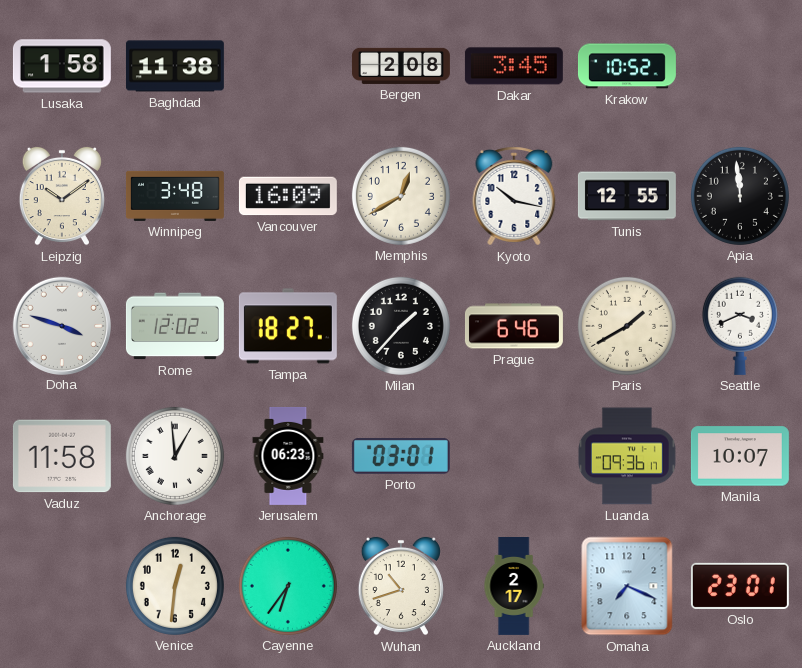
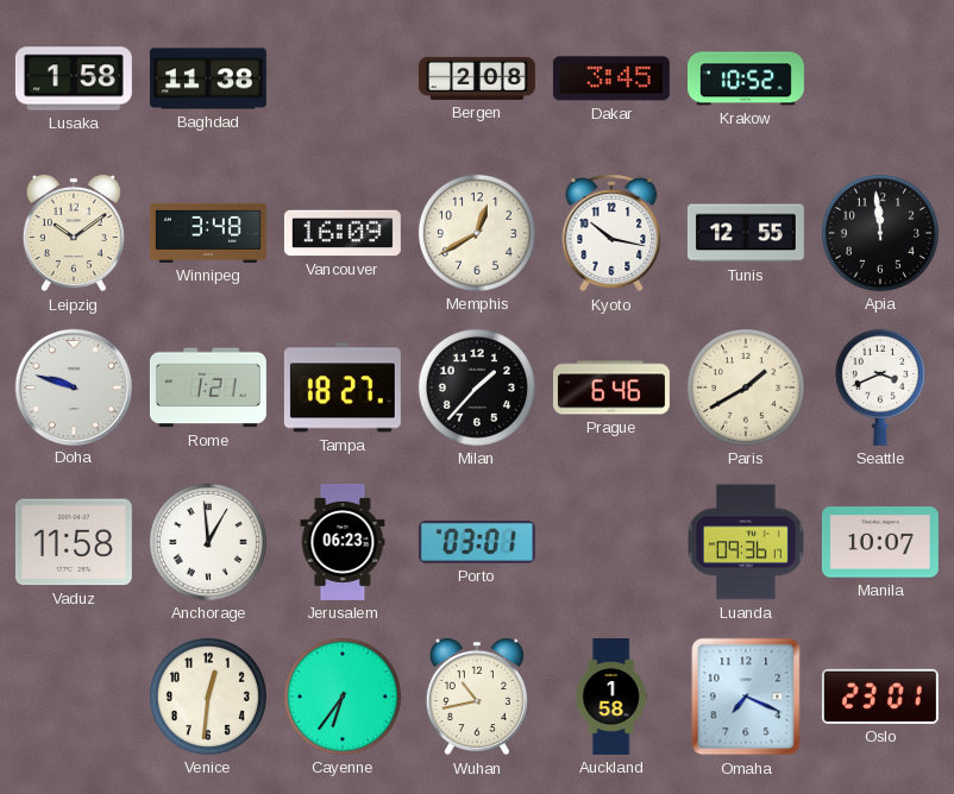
Doha: 3:48 -> 9:48
Rome: 12:02 -> 1:21
Wuhan: 10:42 -> 10:43
Auckland: 2:17 -> 1:58
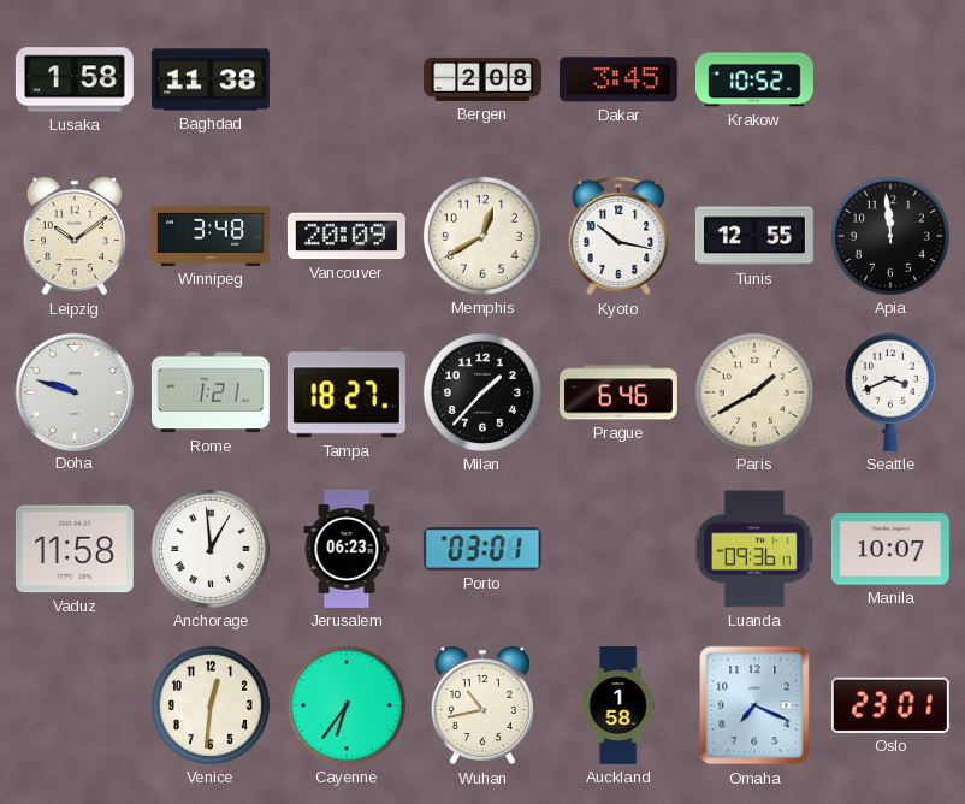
Vancouver: 16:09 -> 20:09
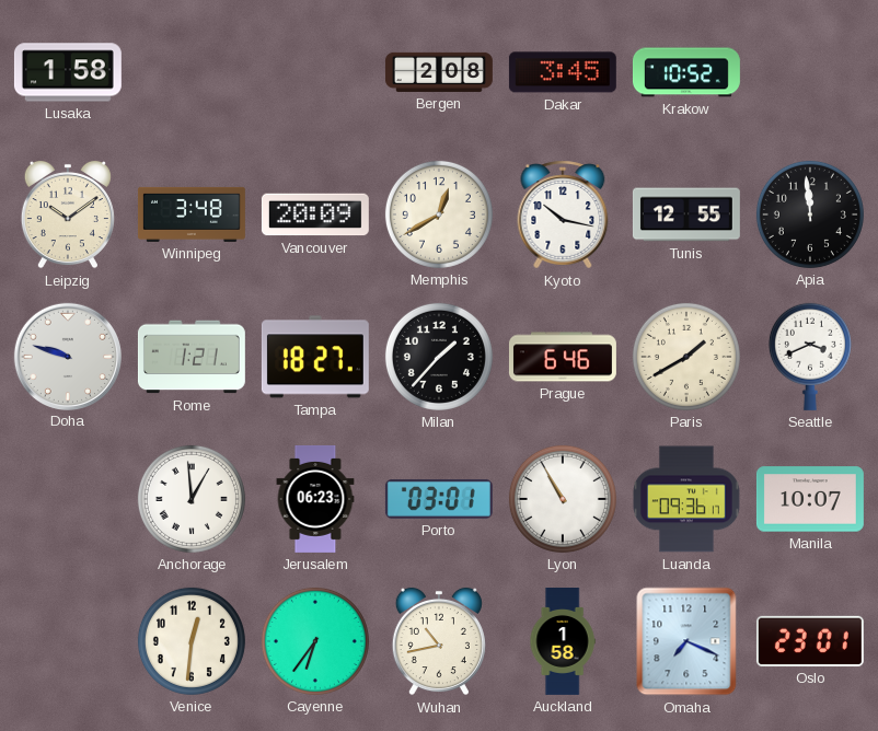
Baghdad: 11:38 -> none
Vaduz: 11:58 -> none
Lyon: none -> 10:55
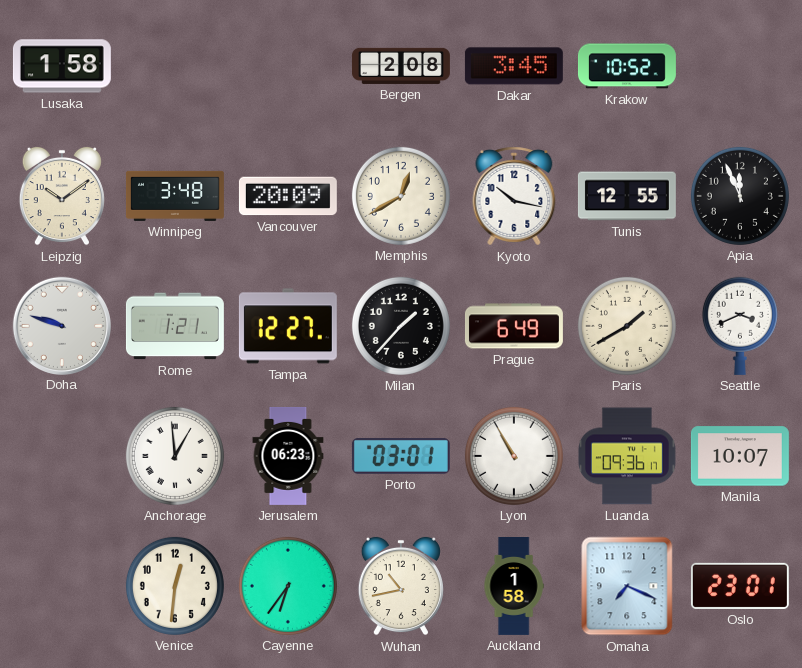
Apia: 11:59 -> 11:56
Tampa: 18:27 -> 12:27
Prague: 6:46 -> 6:49
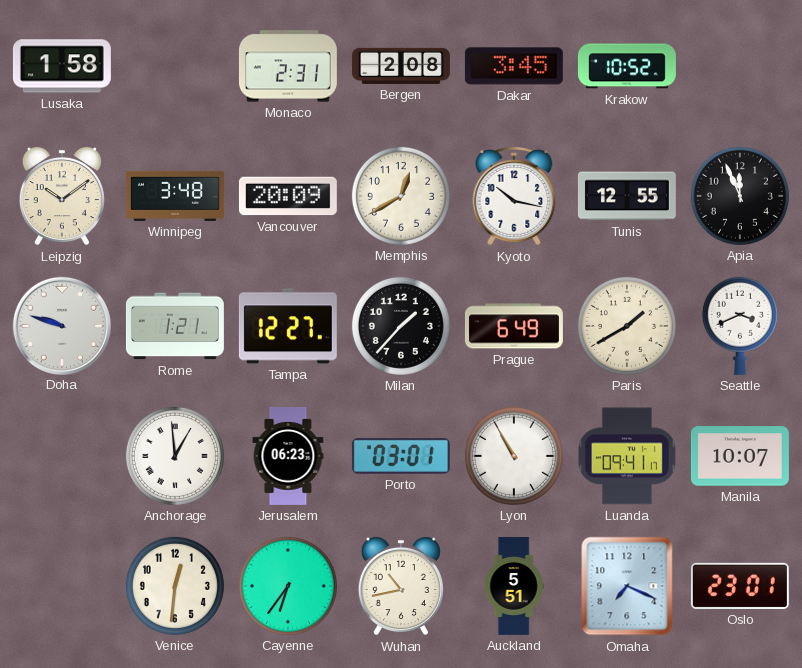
Monaco: none -> 2:31
Luanda: 09:36 -> 09:41
Auckland: 1:58 -> 5:51
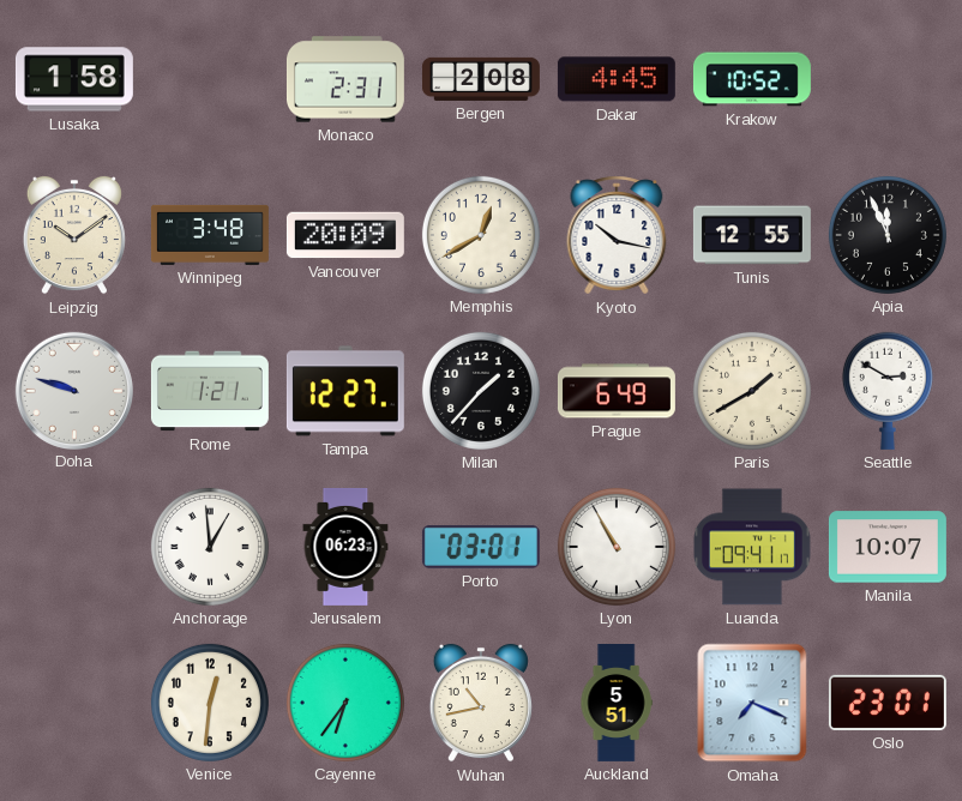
Dakar: 3:45 -> 4:45
Seattle: 3:41 -> 2:50
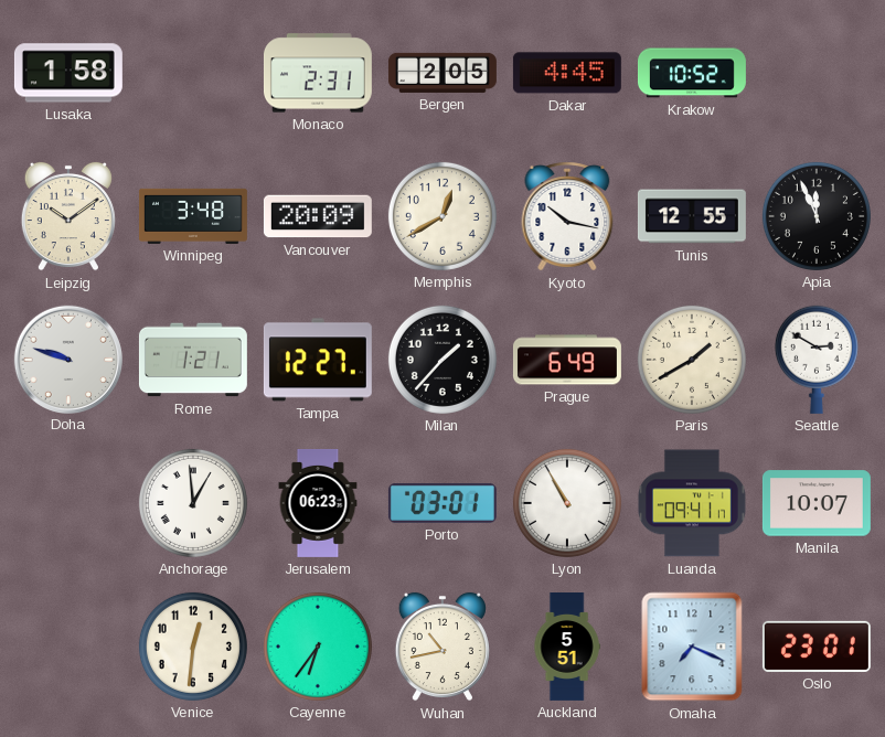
Bergen: 2:08 -> 2:05
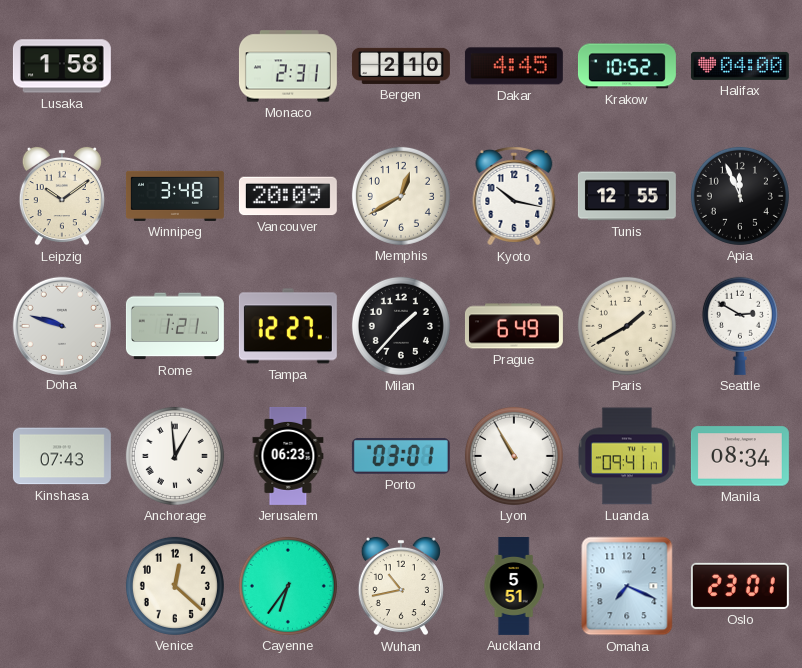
Bergen: 2:05 -> 2:10
Halifax: none -> 04:00
Kinshasa: none -> 07:43
Manila: 10:07 -> 08:34
Venice: 12:31 -> 12:22
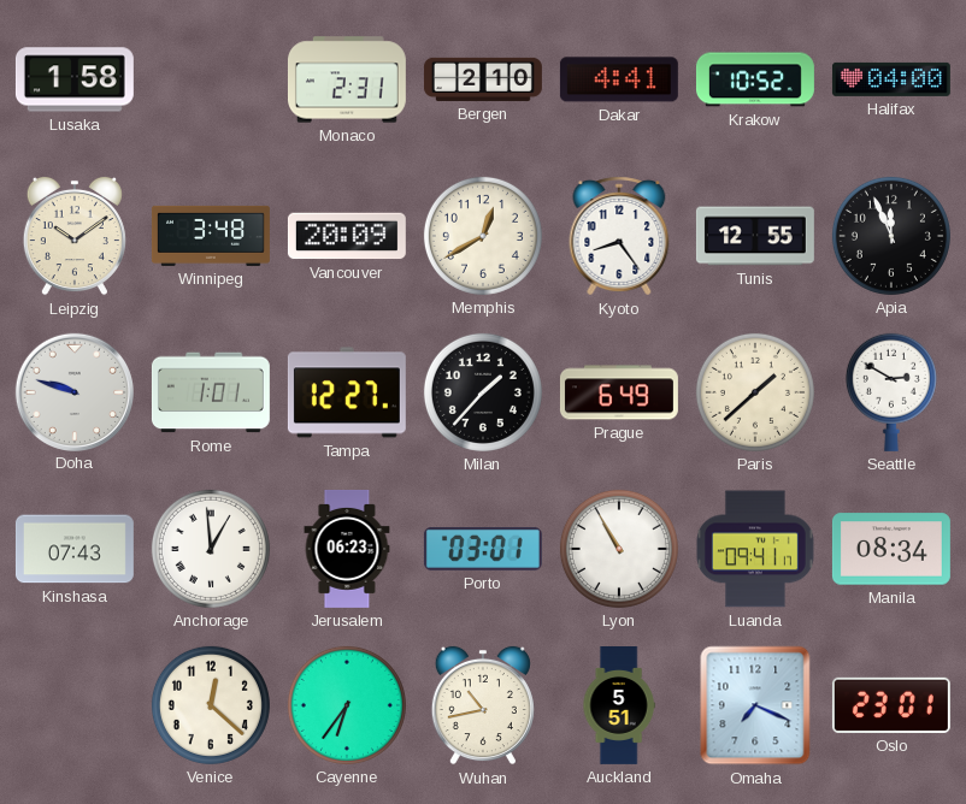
Dakar: 4:45 -> 4:41
Kyoto: 10:17 -> 8:24
Rome: 1:21 -> 1:01
Paris: 1:40 -> 1:38
